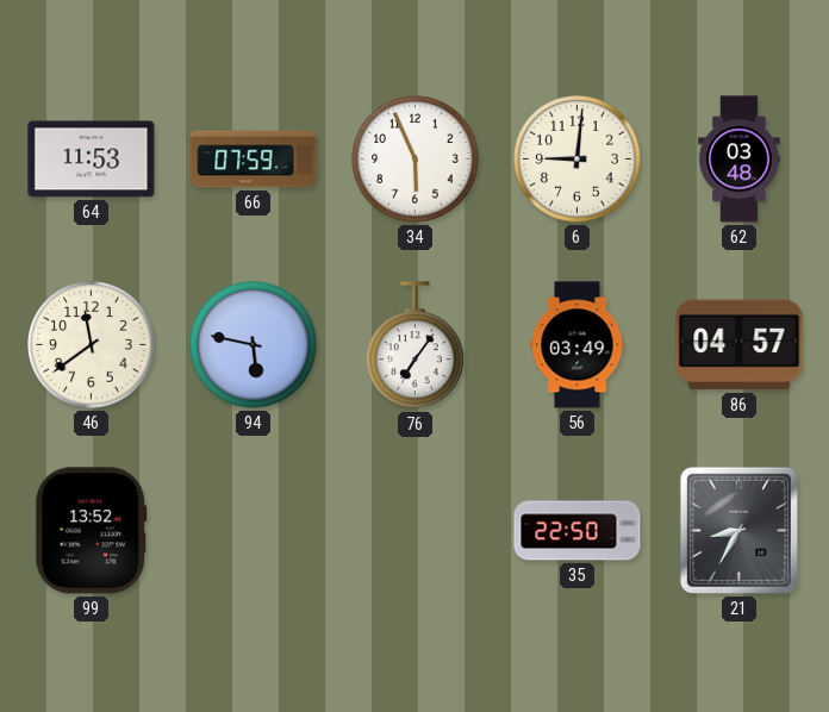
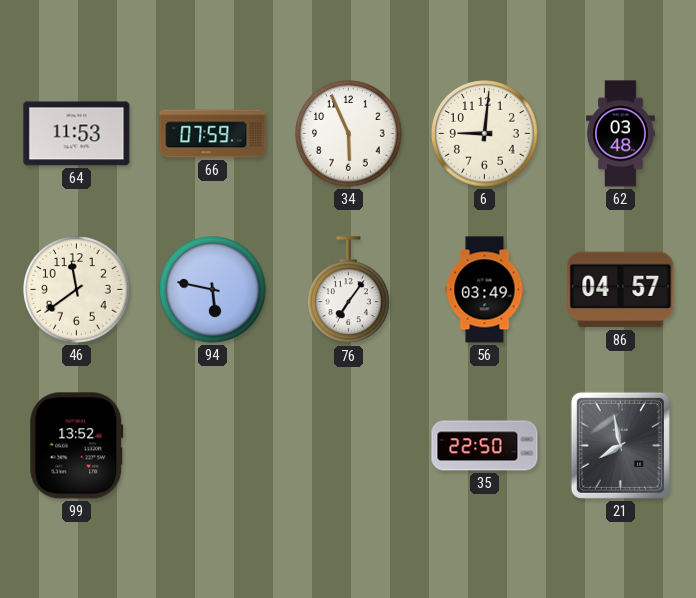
21: 8:35 -> 7:58
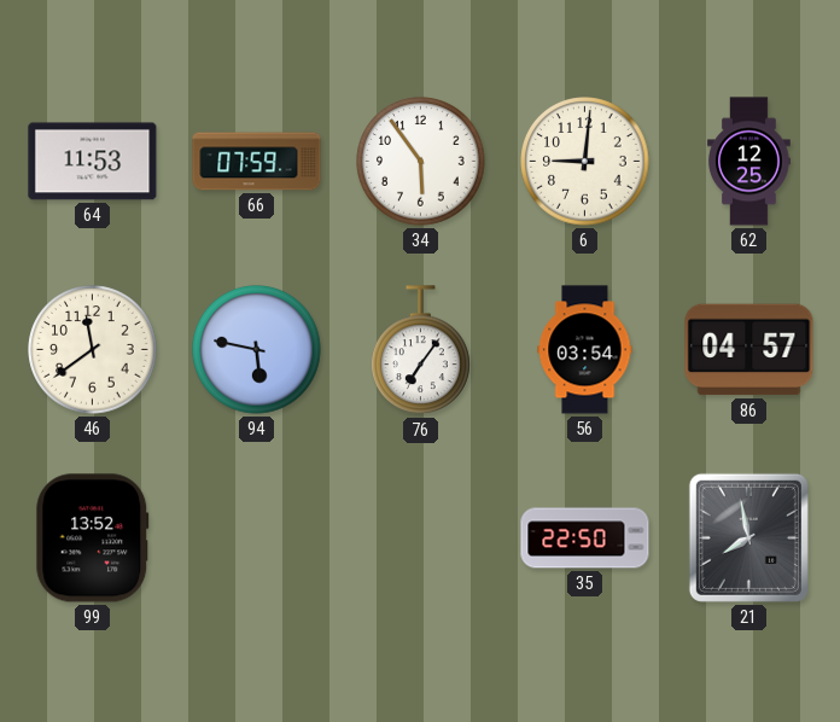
34: 5:56 -> 5:54
62: 03:48 -> 12:25
56: 03:49 -> 03:54
